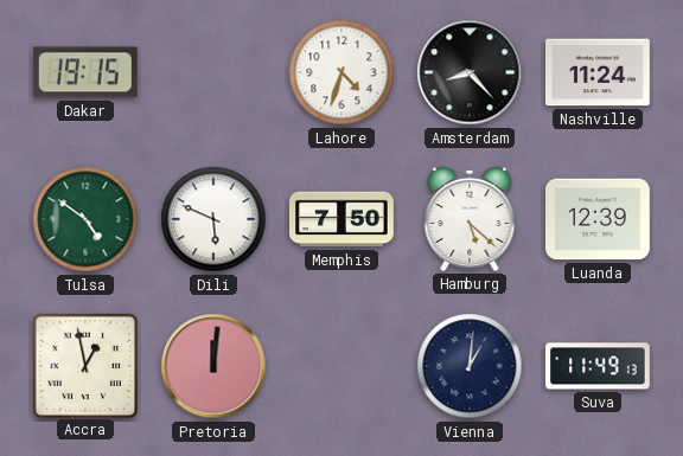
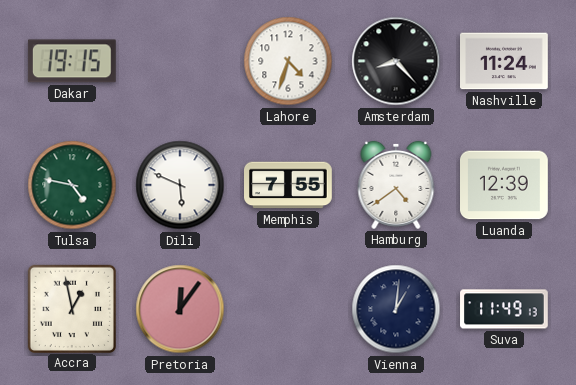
Tulsa: 4:51 -> 4:47
Memphis: 7:50 -> 7:55
Hamburg: 5:22 -> 4:39
Pretoria: 12:01 -> 12:06
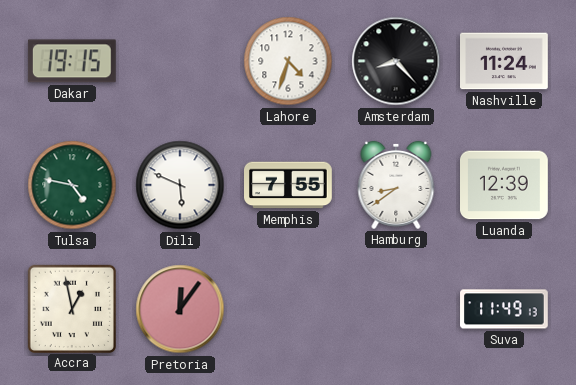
Hamburg: 4:39 -> 8:39
Vienna: 1:01 -> none
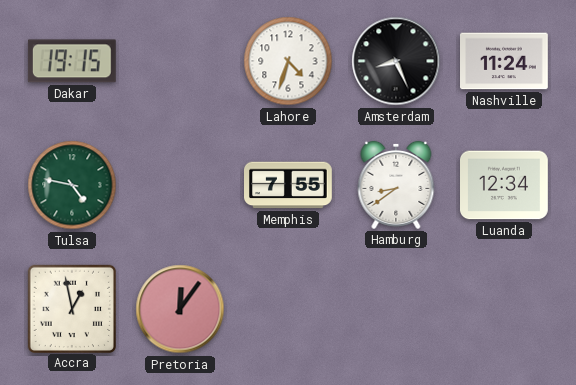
Amsterdam: 8:23 -> 8:26
Dili: 5:49 -> none
Luanda: 12:39 -> 12:34
Suva: 11:49 -> none
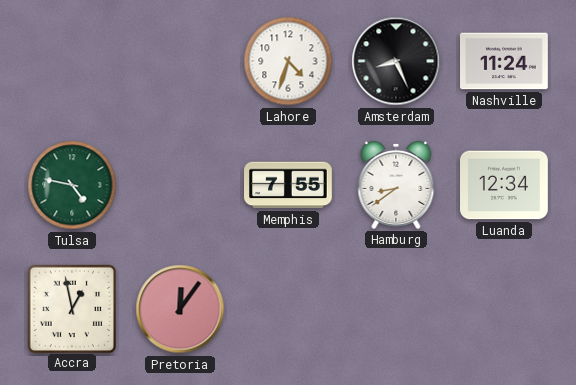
Dakar: 19:15 -> none
